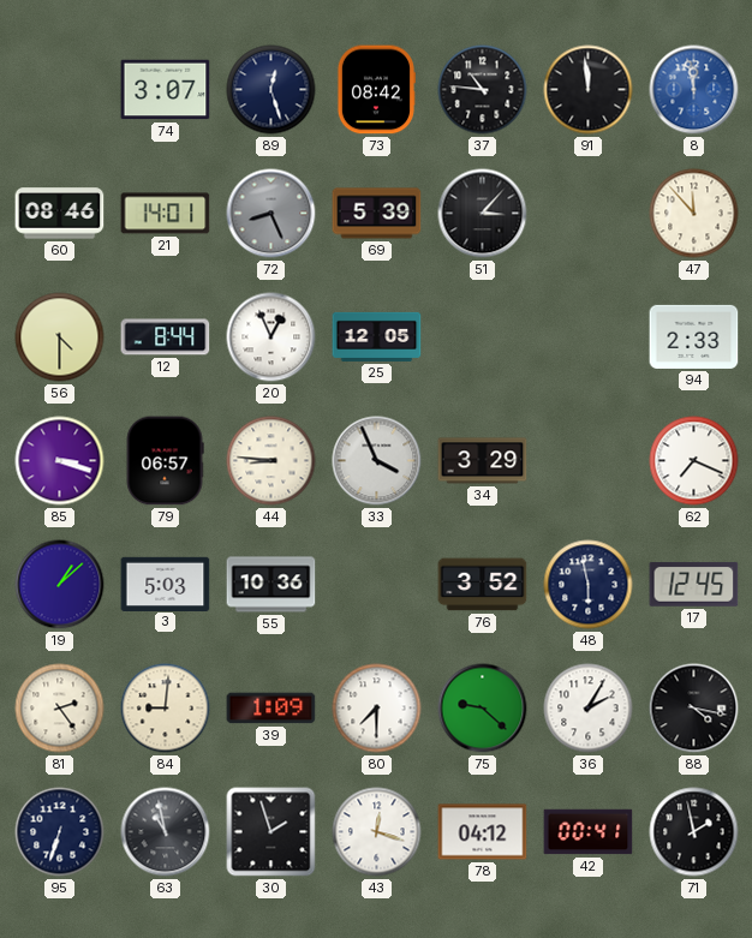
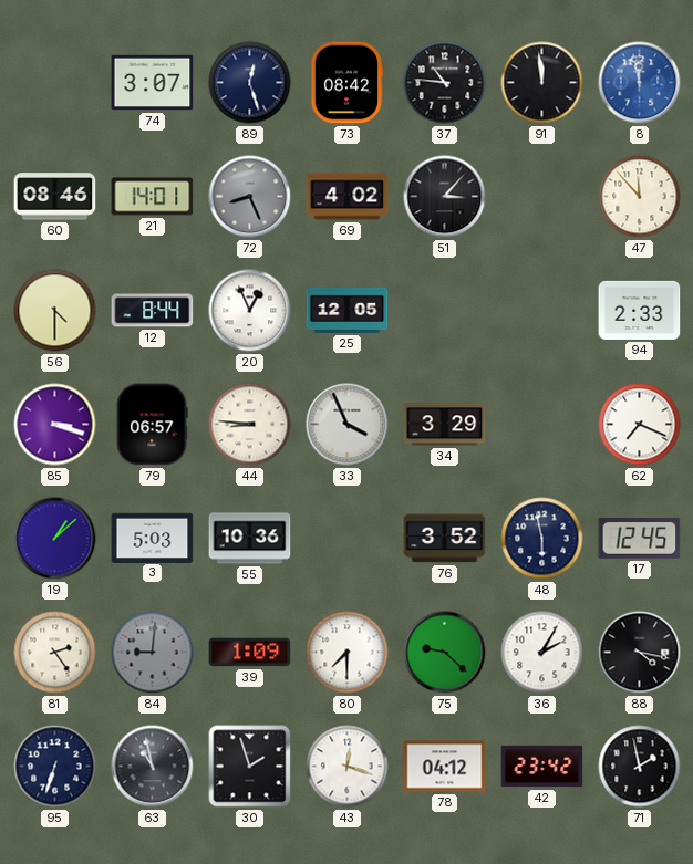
69: 5:39 -> 4:02
84 dial: cream -> grey
42: 00:41 -> 23:42
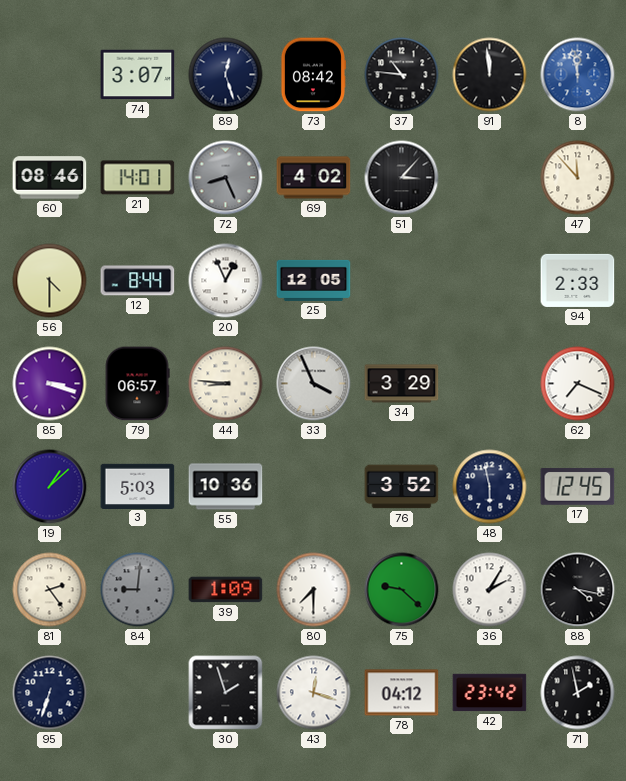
63: 10:58 -> none
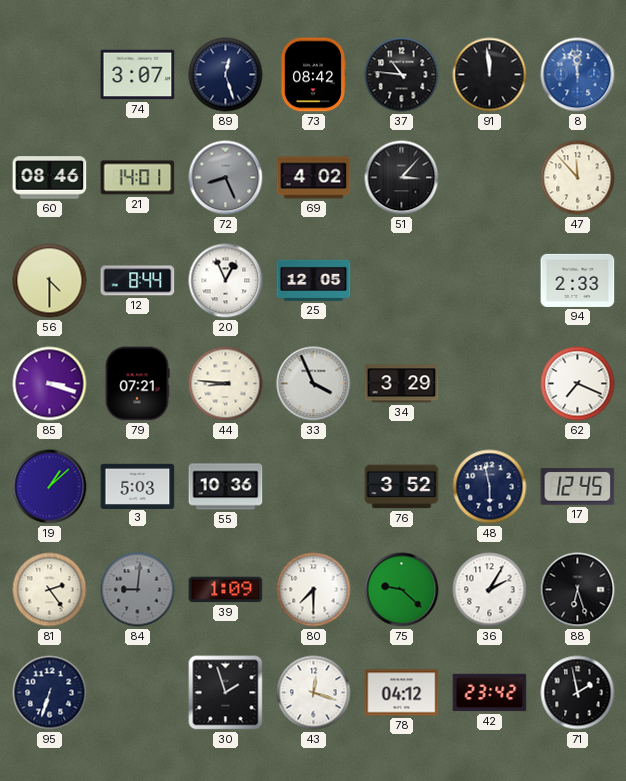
79: 06:57 -> 07:21
88: 4:17 -> 6:27
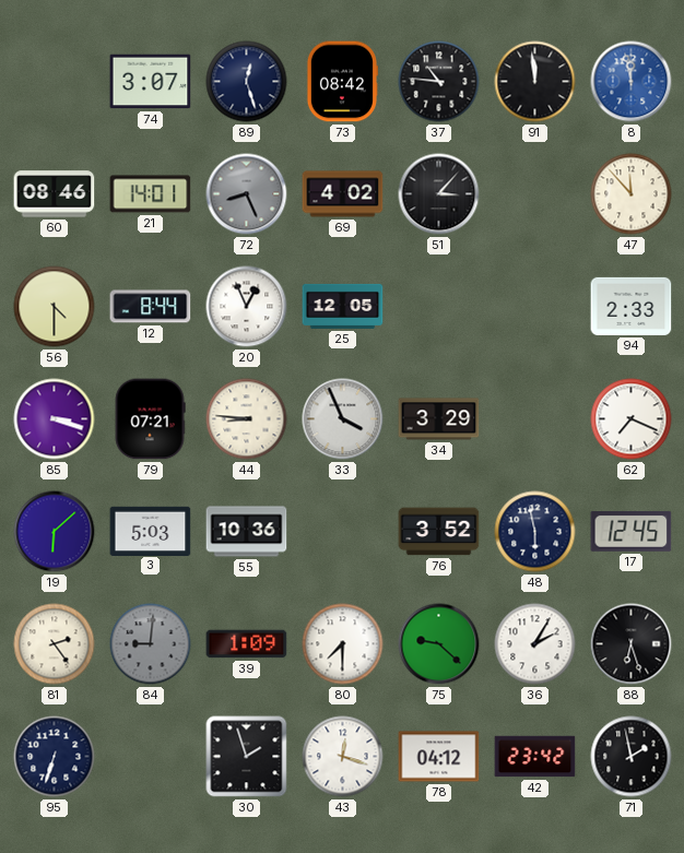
19: 1:08 -> 6:08
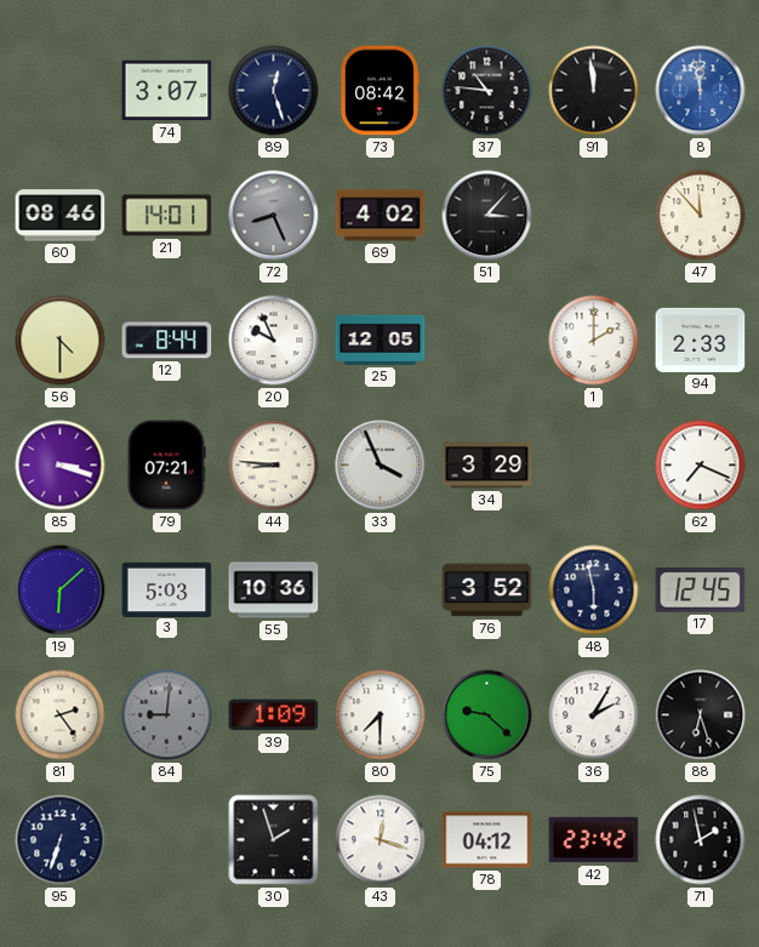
20: 12:56 -> 9:56
1: none -> 2:00
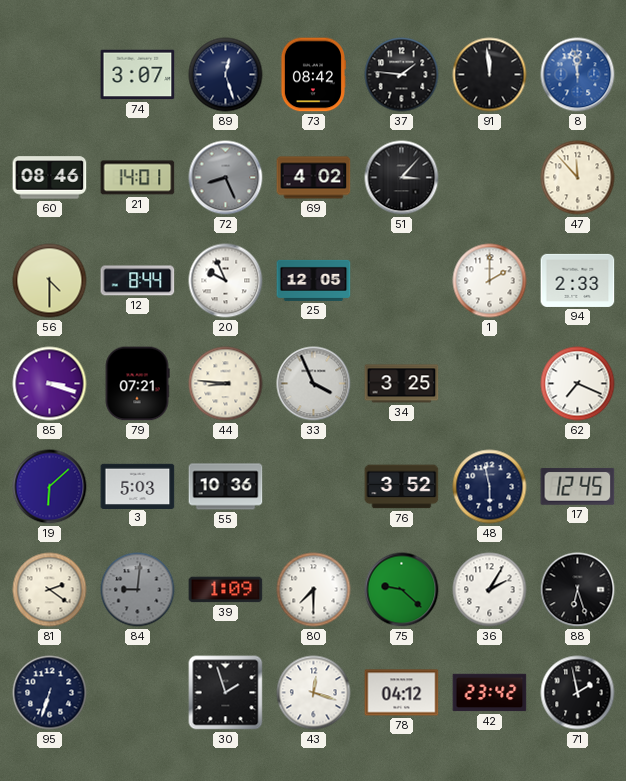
37: 10:46 -> 1:46
34: 3:29 -> 3:25
81: 2:24 -> 2:21
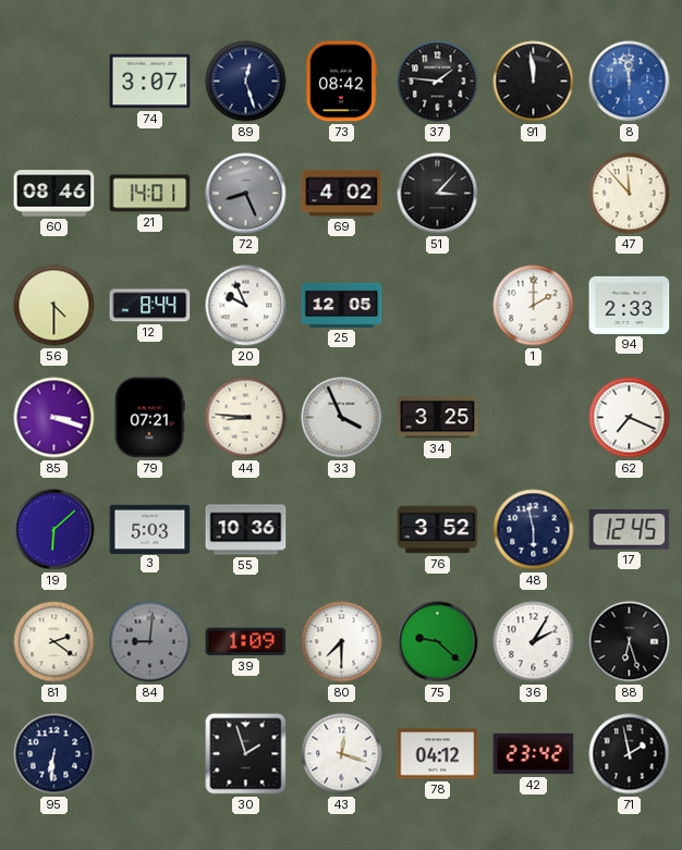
95: 6:33 -> 6:31
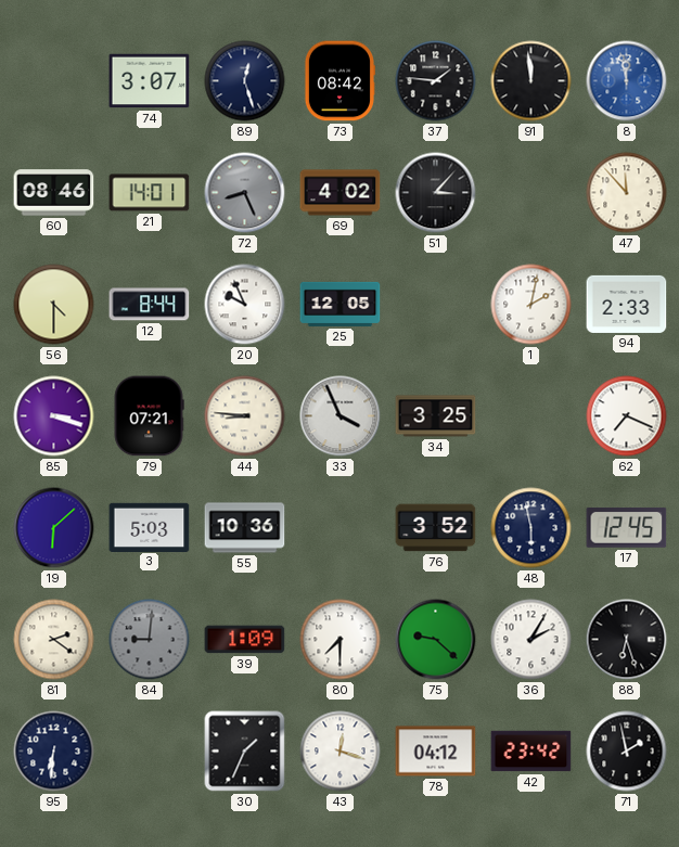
1: 2:00 -> 2:02
30: 1:57 -> 1:34
